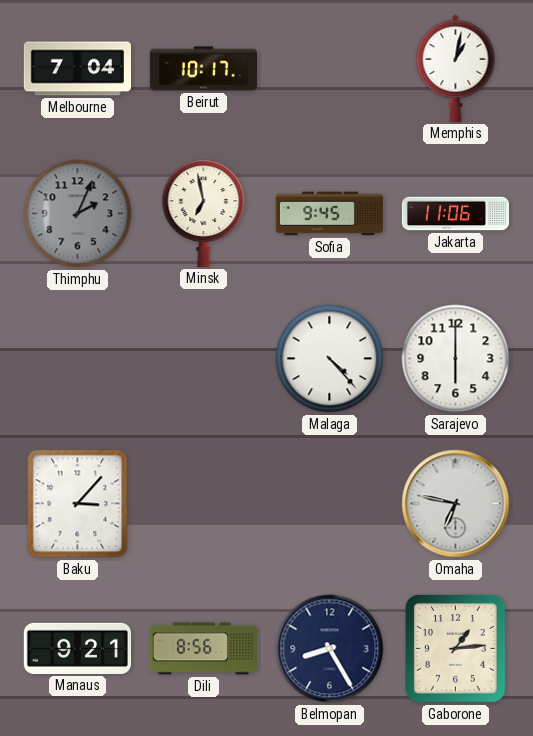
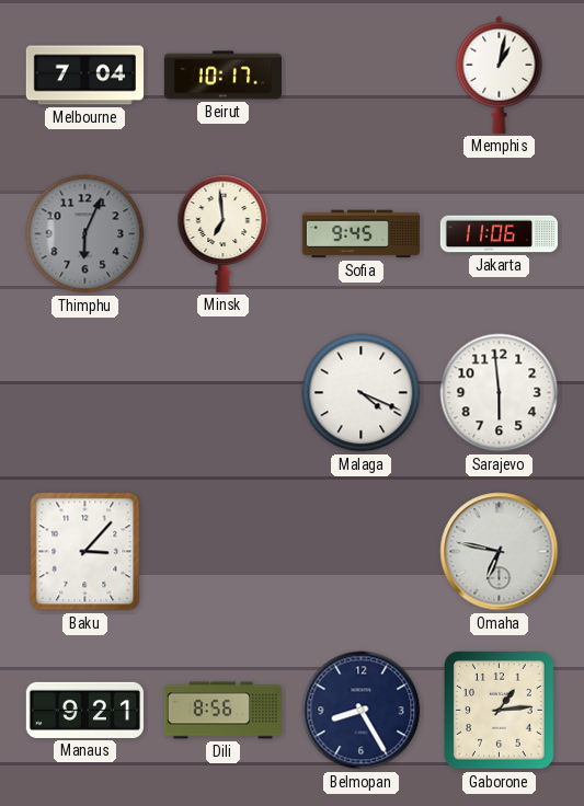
Thimphu: 2:04 -> 6:04
Minsk: 6:58 -> 6:59
Malaga: 4:23 -> 4:19
Sarajevo: 6:00 -> 5:59
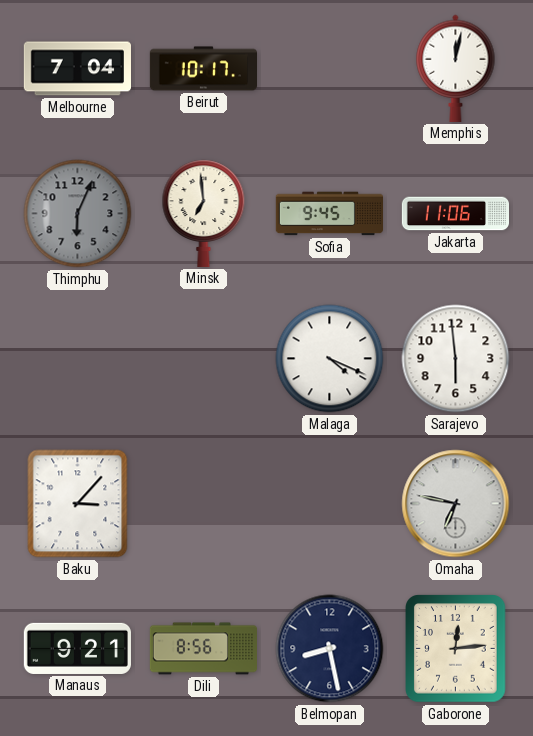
Memphis: 1:02 -> 12:02
Belmopan: 8:25 -> 8:28
Gaborone: 1:14 -> 12:14
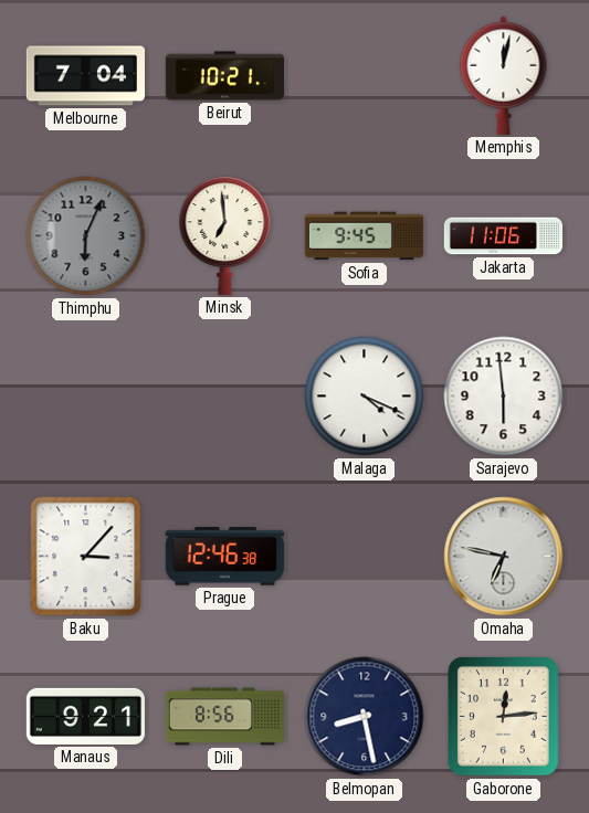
Beirut: 10:17 -> 10:21
Prague: none -> 12:46
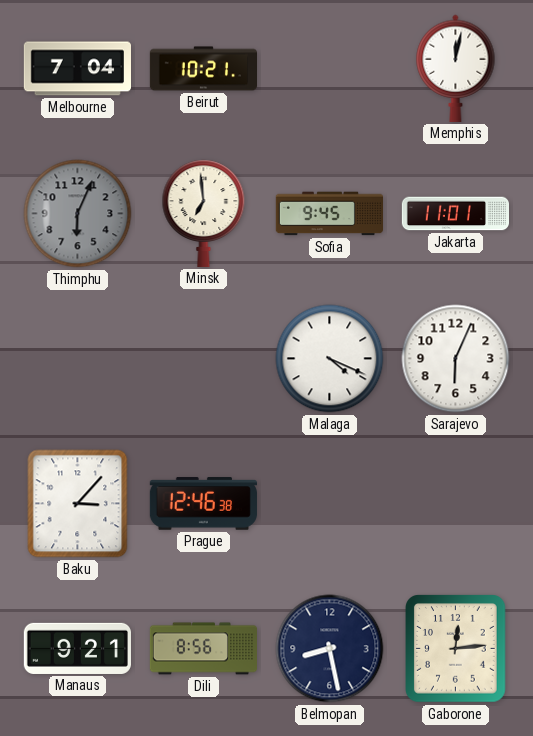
Jakarta: 11:06 -> 11:01
Sarajevo: 5:59 -> 6:04
Omaha: 6:47 -> none
